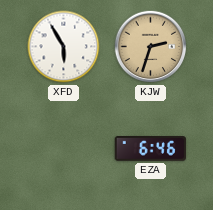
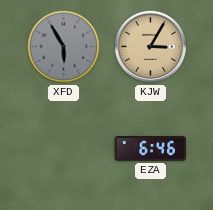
XFD dial: white -> grey
KJW: 2:33 -> 3:05
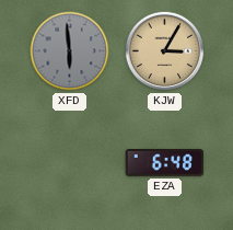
XFD: 5:55 -> 5:59
EZA: 6:46 -> 6:48
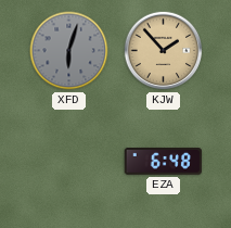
XFD: 5:59 -> 6:03
KJW: 3:05 -> 1:53
